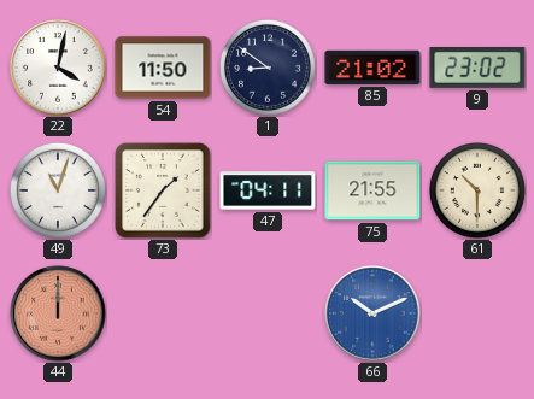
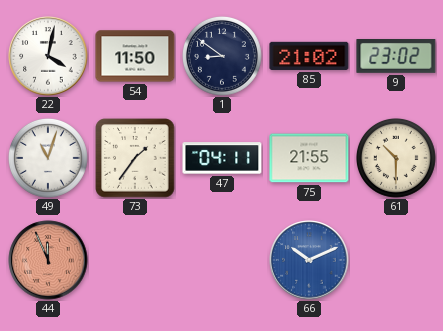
44: 12:00 -> 11:56
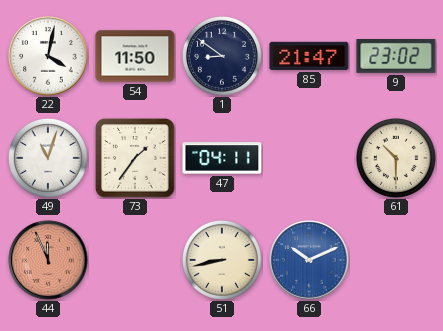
85: 21:02 -> 21:47
75: 21:55 -> none
51: none -> 8:43
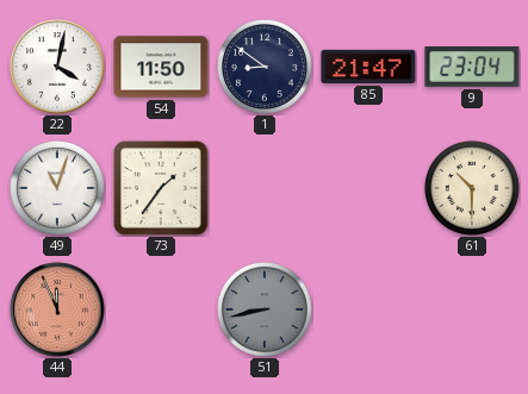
9: 23:02 -> 23:04
47: 04:11 -> none
51 dial: cream -> grey
66: 10:11 -> none
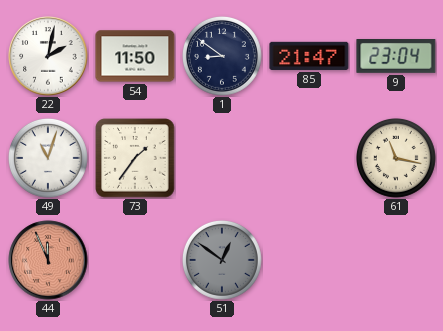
22: 4:02 -> 2:02
61: 10:30 -> 11:17
51: 8:43 -> 12:51
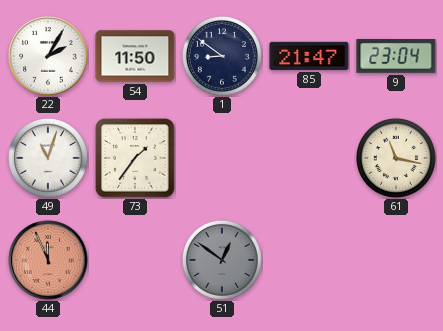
22: 2:02 -> 2:05
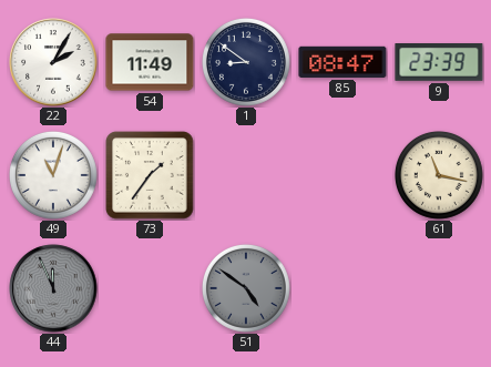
54: 11:50 -> 11:49
85: 21:47 -> 08:47
9: 23:04 -> 23:39
44 dial: salmon -> grey
51: 12:51 -> 4:51
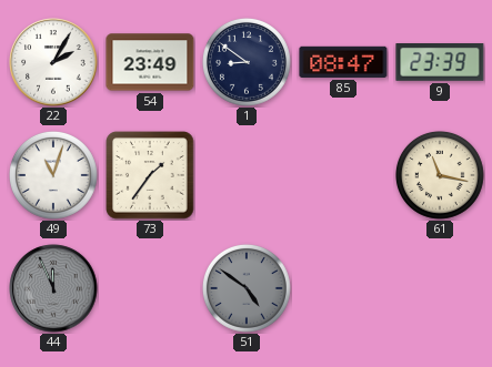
54: 11:49 -> 23:49
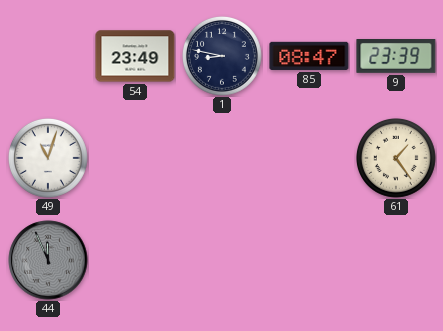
22: 2:05 -> none
1: 8:51 -> 8:47
73: 1:36 -> none
61: 11:17 -> 1:24
51: 4:51 -> none
